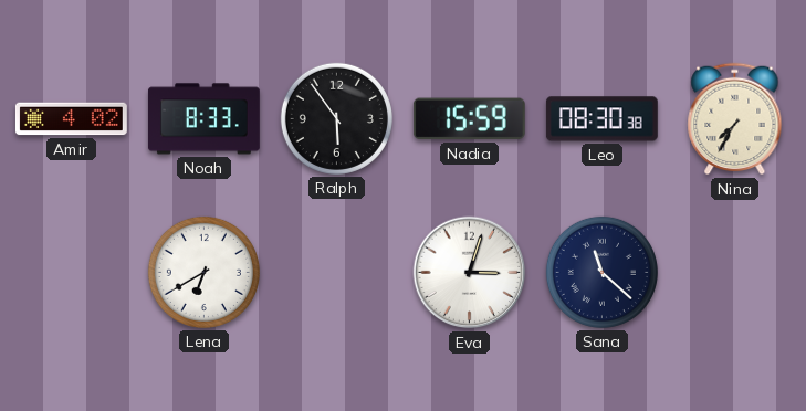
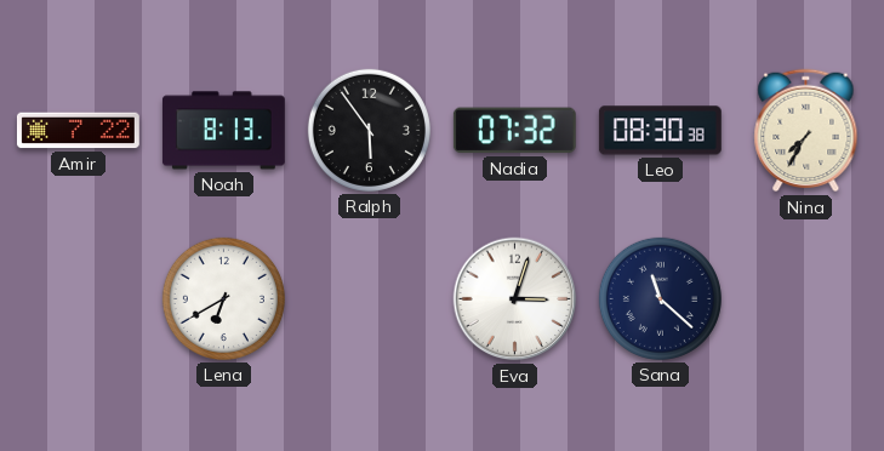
Amir: 4:02 -> 7:22
Noah: 8:33 -> 8:13
Nadia: 15:59 -> 07:32
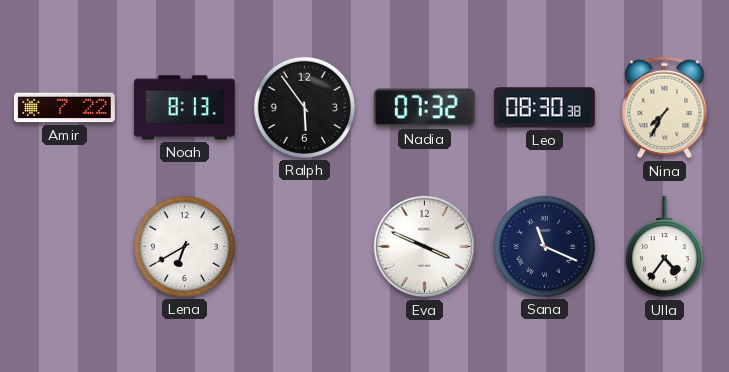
Eva: 3:03 -> 3:49
Sana: 11:22 -> 11:19
Ulla: none -> 4:36
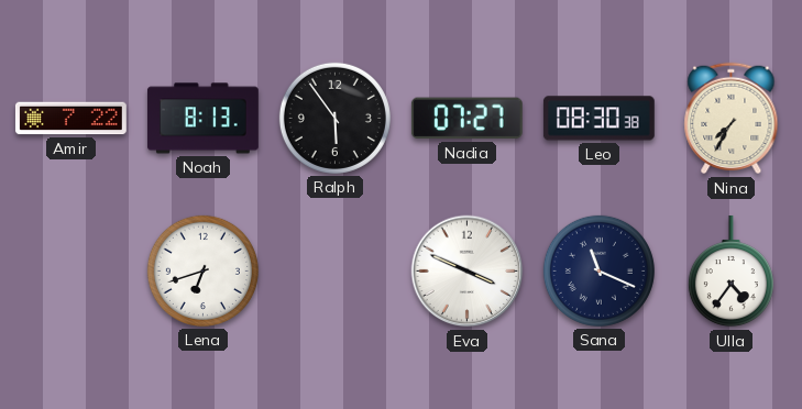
Nadia: 07:32 -> 07:27
Lena: 6:40 -> 6:42
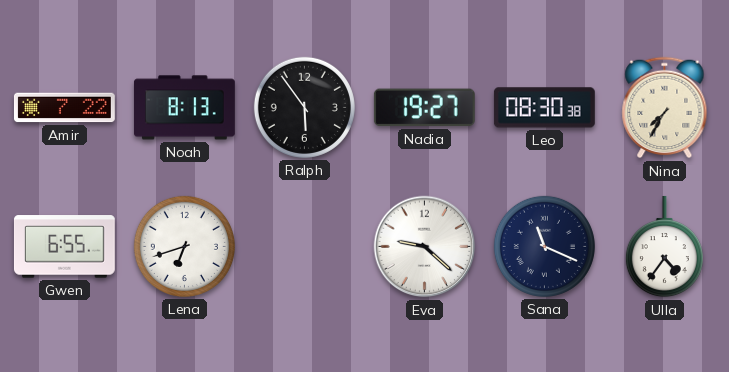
Nadia: 07:27 -> 19:27
Gwen: none -> 6:55
Eva: 3:49 -> 9:22
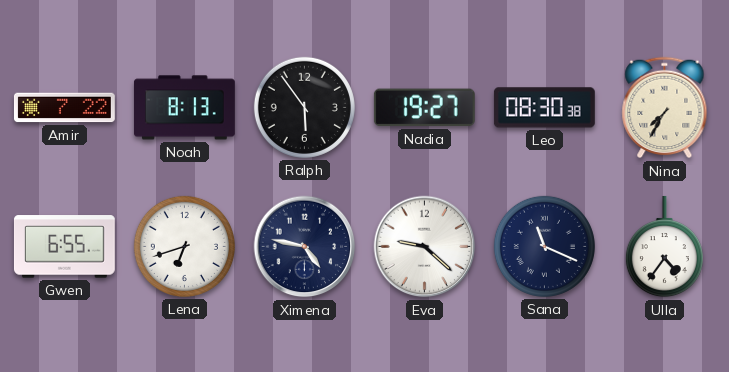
Ximena: none -> 4:47
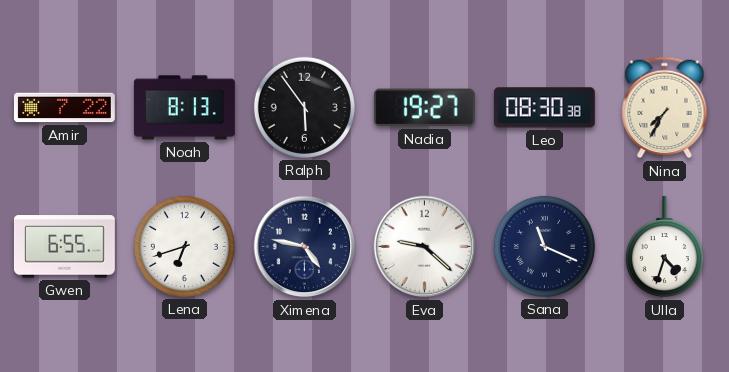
Ulla: 4:36 -> 4:33
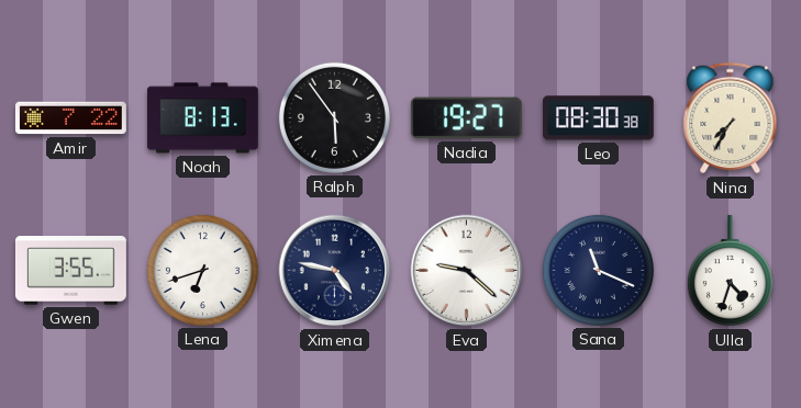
Gwen: 6:55 -> 3:55
